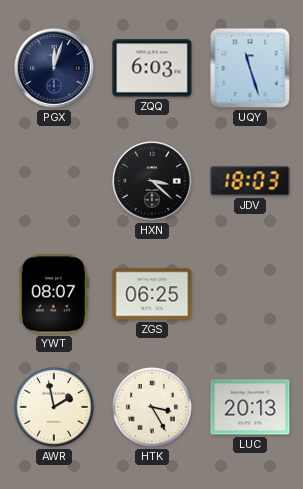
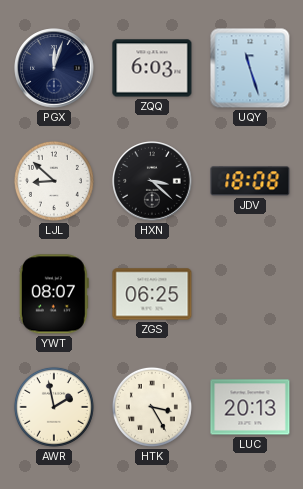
LJL: none -> 8:52
JDV: 18:03 -> 18:08
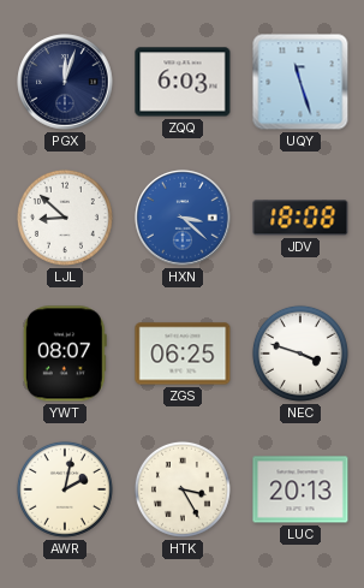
HXN dial: black -> blue
NEC: none -> 3:48
AWR: 1:58 -> 2:02
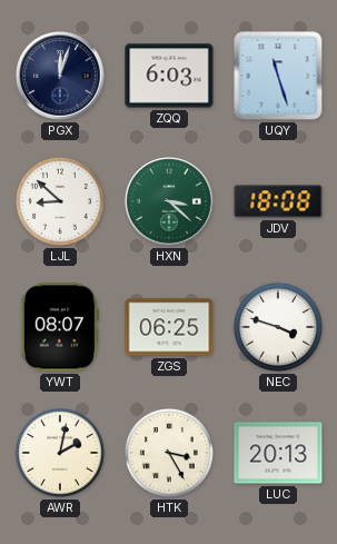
HXN dial: blue -> green
